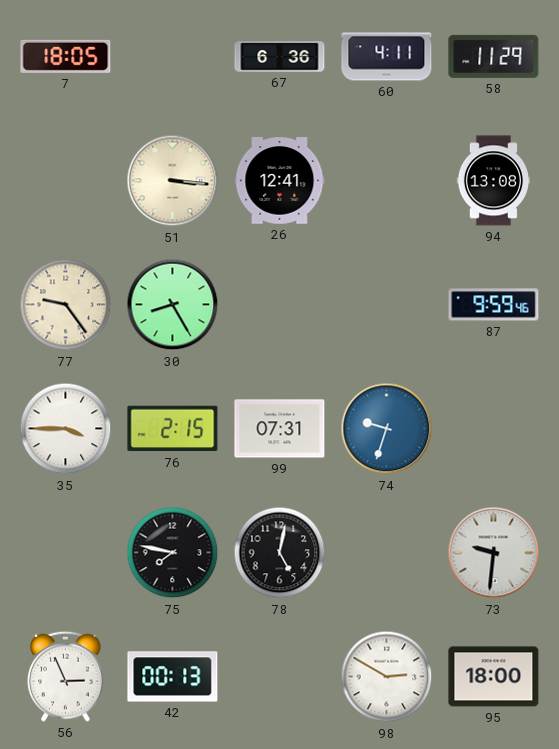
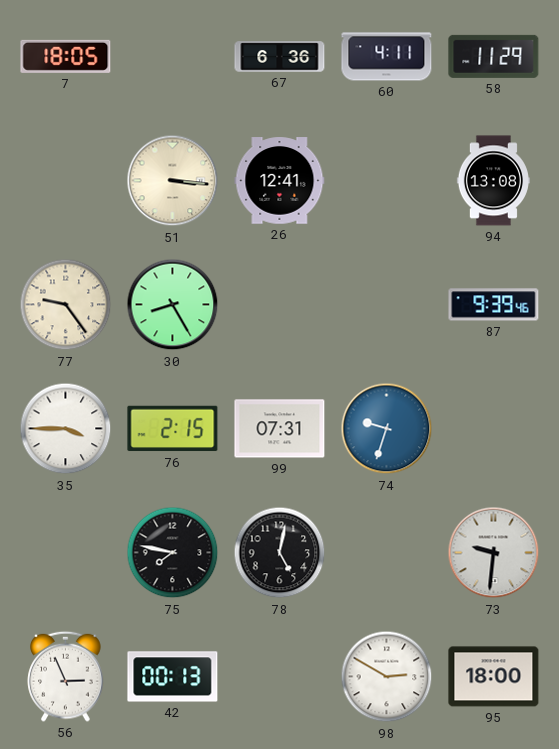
87: 9:59 -> 9:39
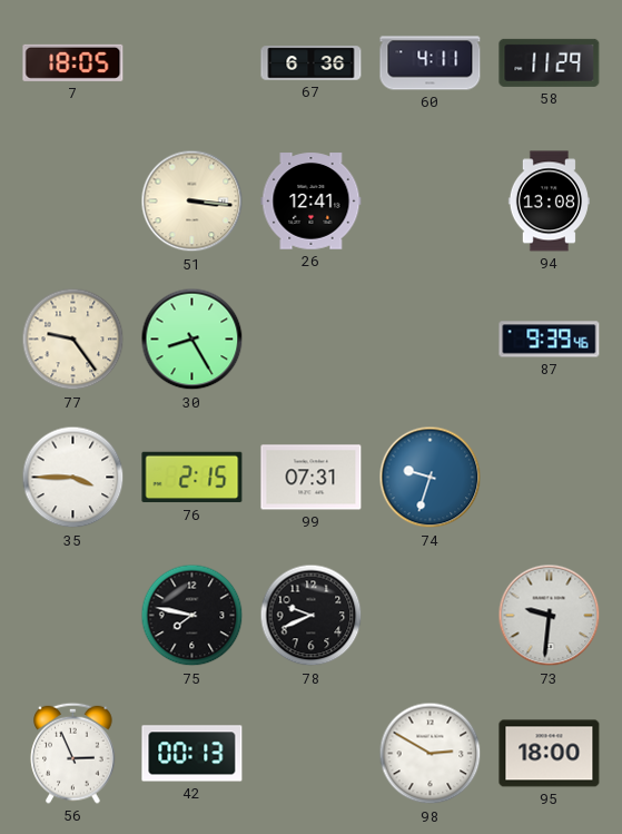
78: 5:02 -> 9:41
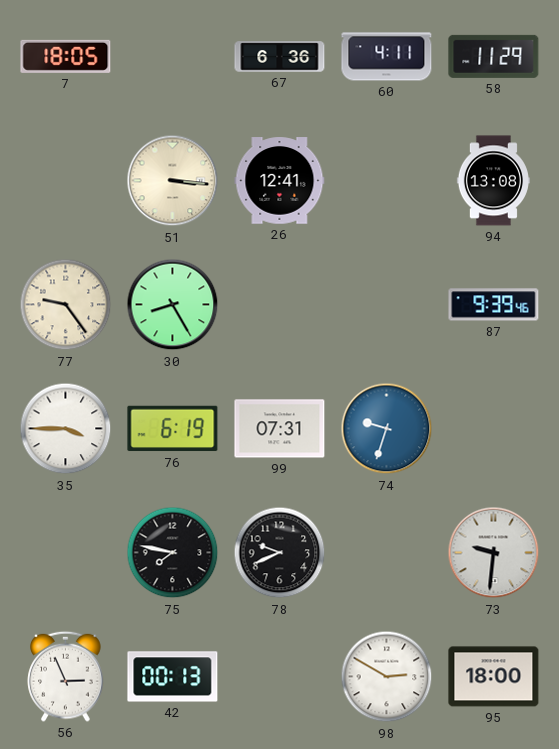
76: 2:15 -> 6:19
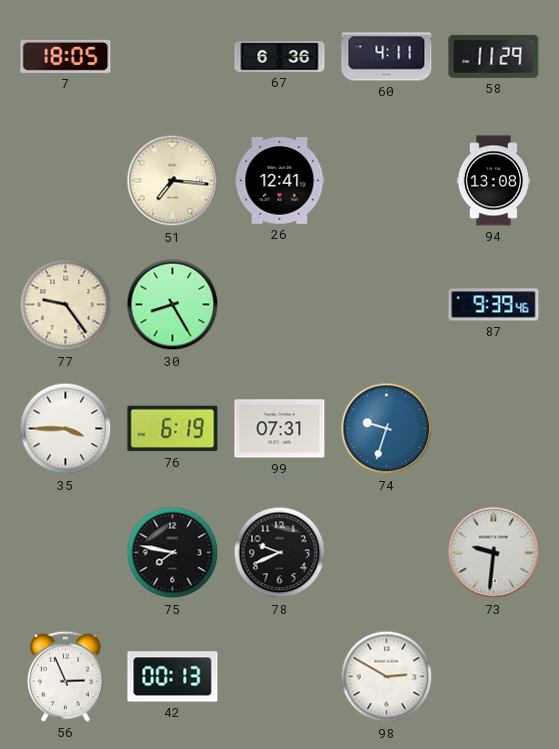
51: 3:16 -> 7:16
95: 18:00 -> none
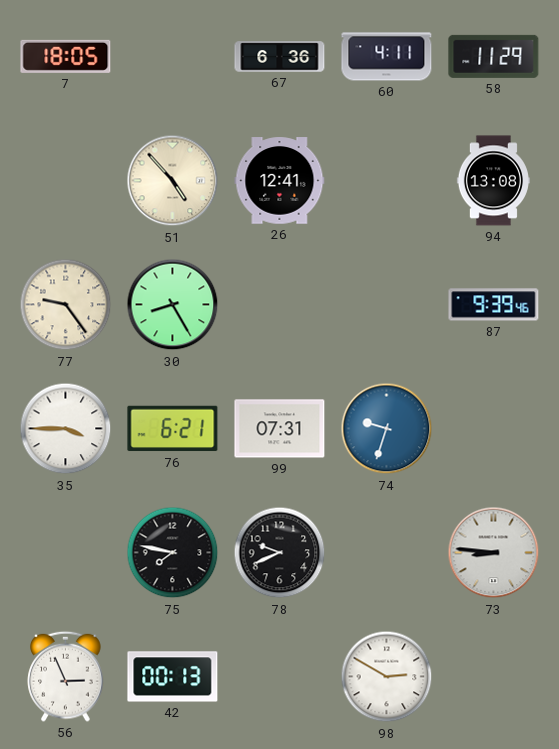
51: 7:16 -> 4:53
76: 6:19 -> 6:21
73: 9:31 -> 8:46
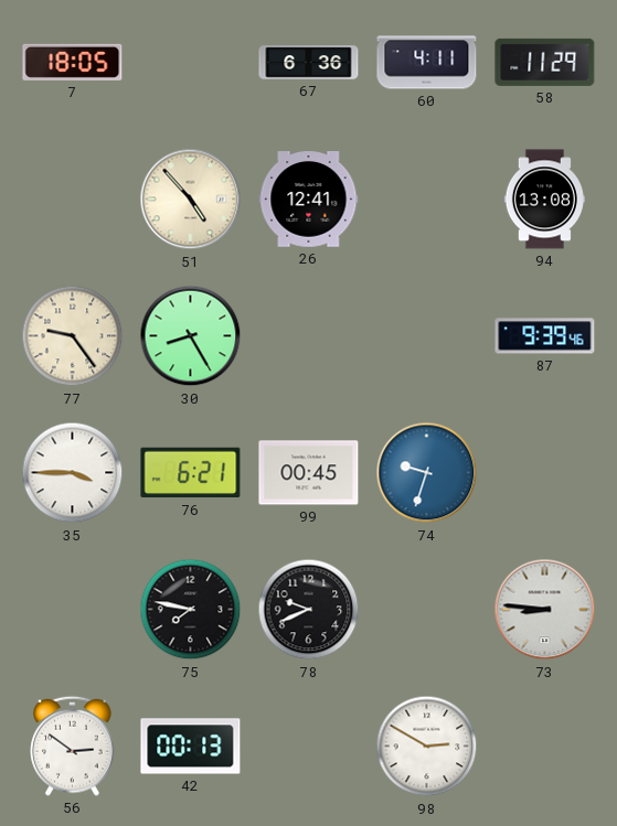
99: 07:31 -> 00:45
56: 2:56 -> 2:51
